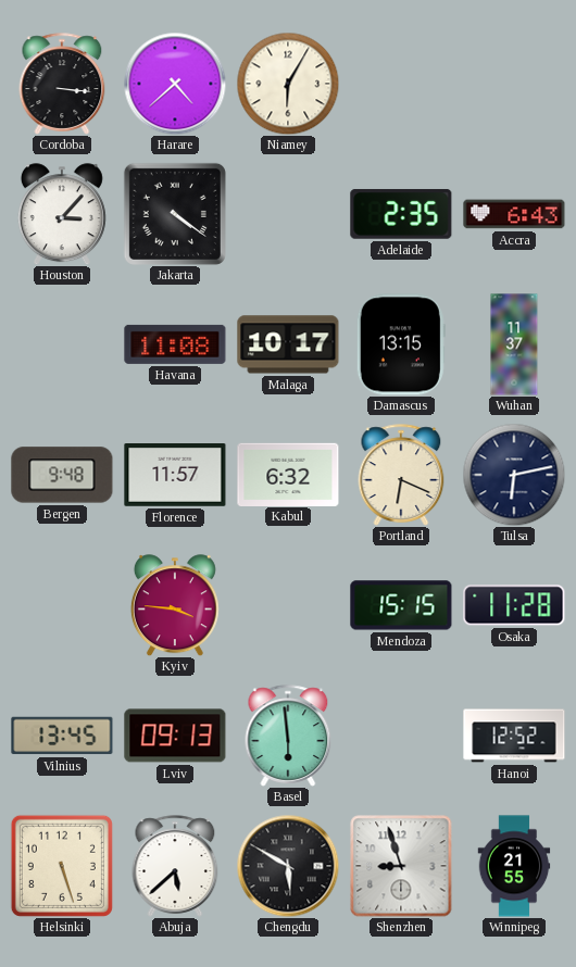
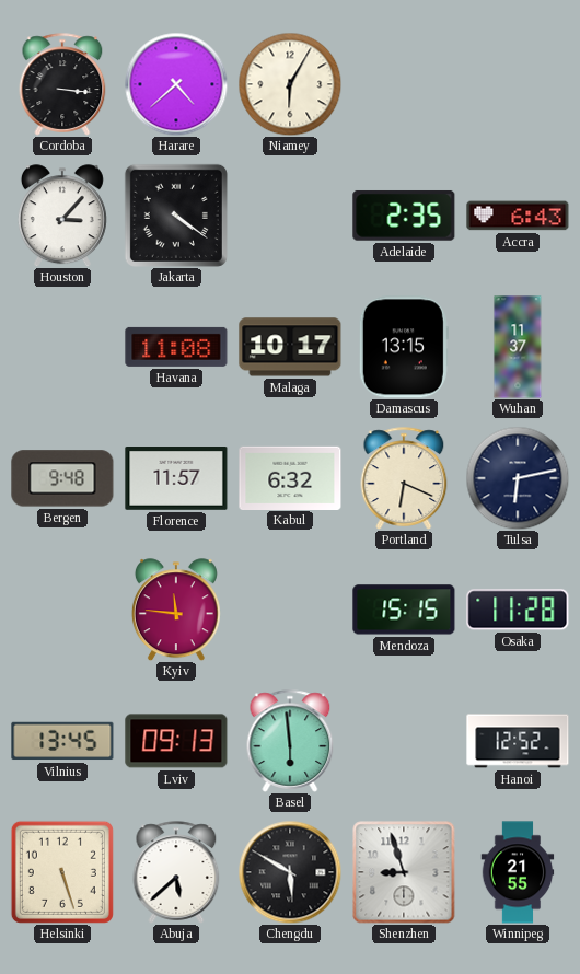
Kyiv: 3:46 -> 11:46
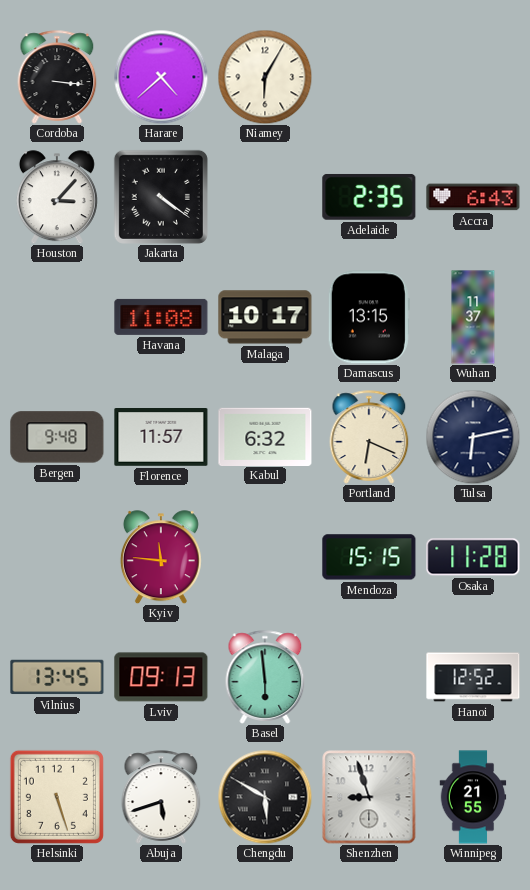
Abuja: 5:38 -> 5:42
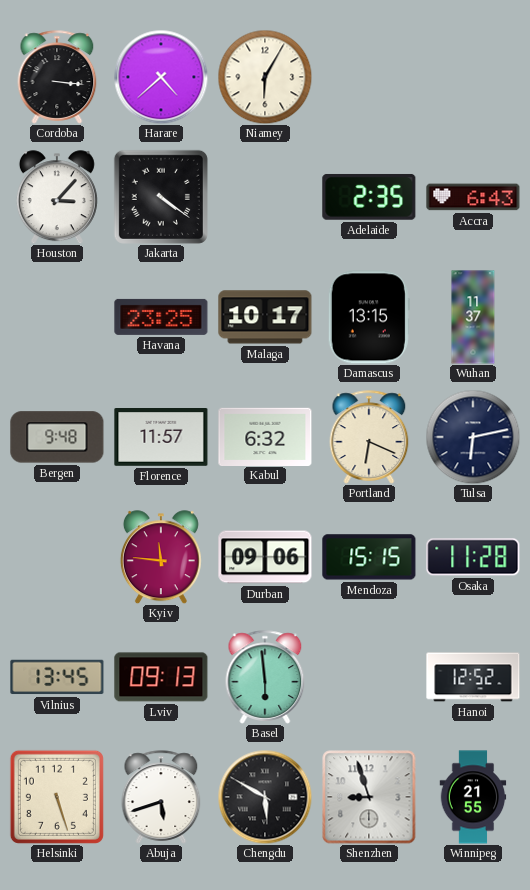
Havana: 11:08 -> 23:25
Durban: none -> 09:06
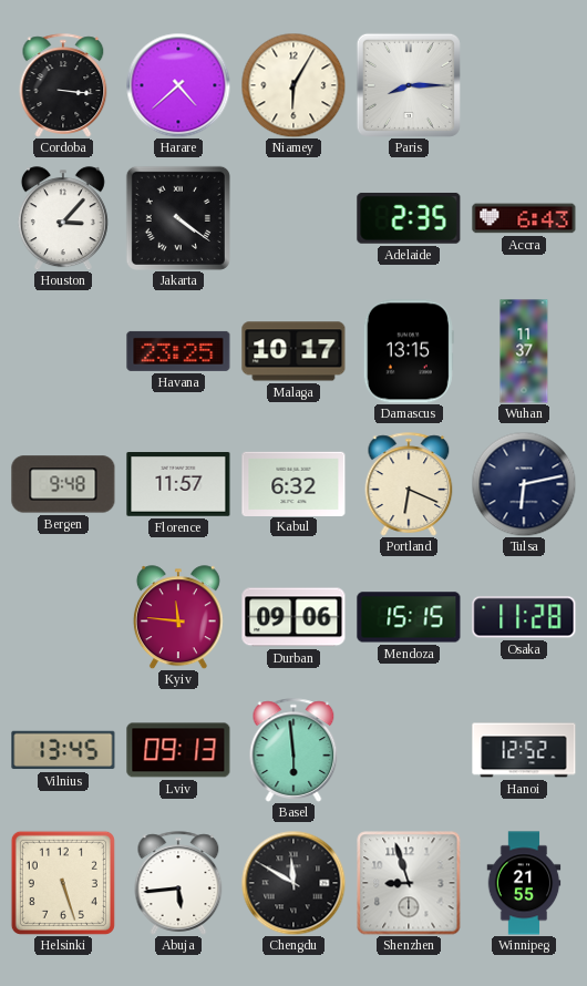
Paris: none -> 8:15
Abuja: 5:42 -> 5:44
Chengdu: 5:50 -> 11:50
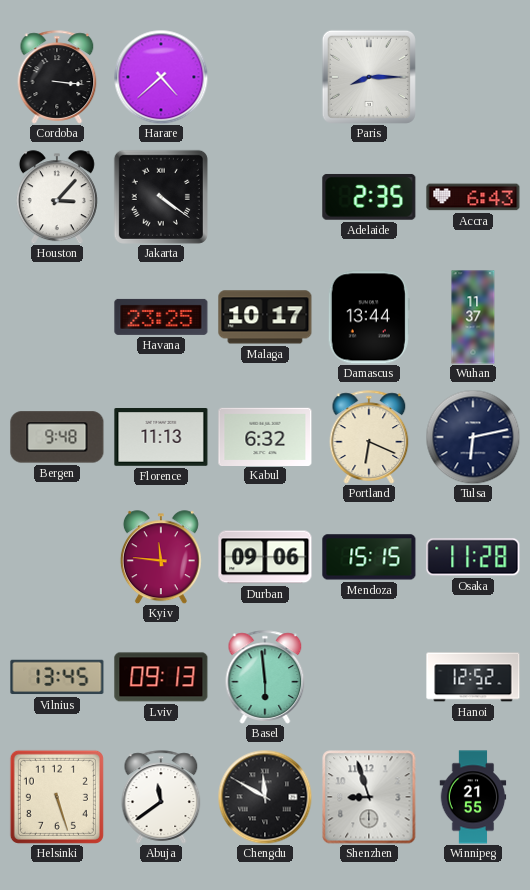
Niamey: 6:05 -> none
Damascus: 13:15 -> 13:44
Florence: 11:57 -> 11:13
Abuja: 5:44 -> 11:39
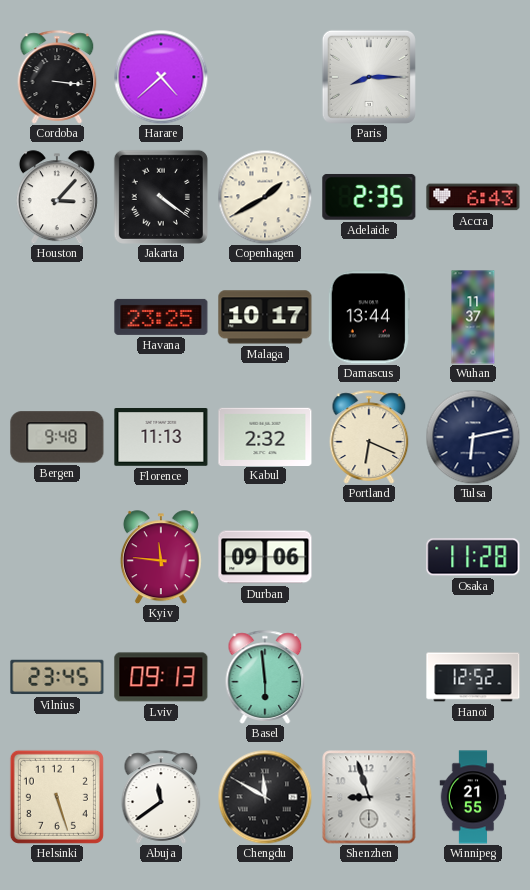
Copenhagen: none -> 1:40
Kabul: 6:32 -> 2:32
Mendoza: 15:15 -> none
Vilnius: 13:45 -> 23:45
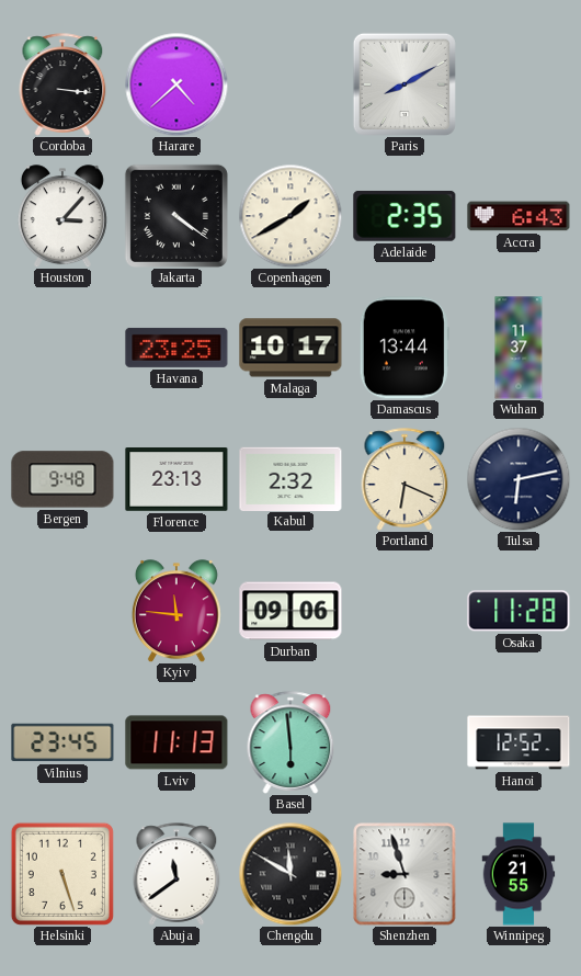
Paris: 8:15 -> 8:10
Florence: 11:13 -> 23:13
Lviv: 09:13 -> 11:13
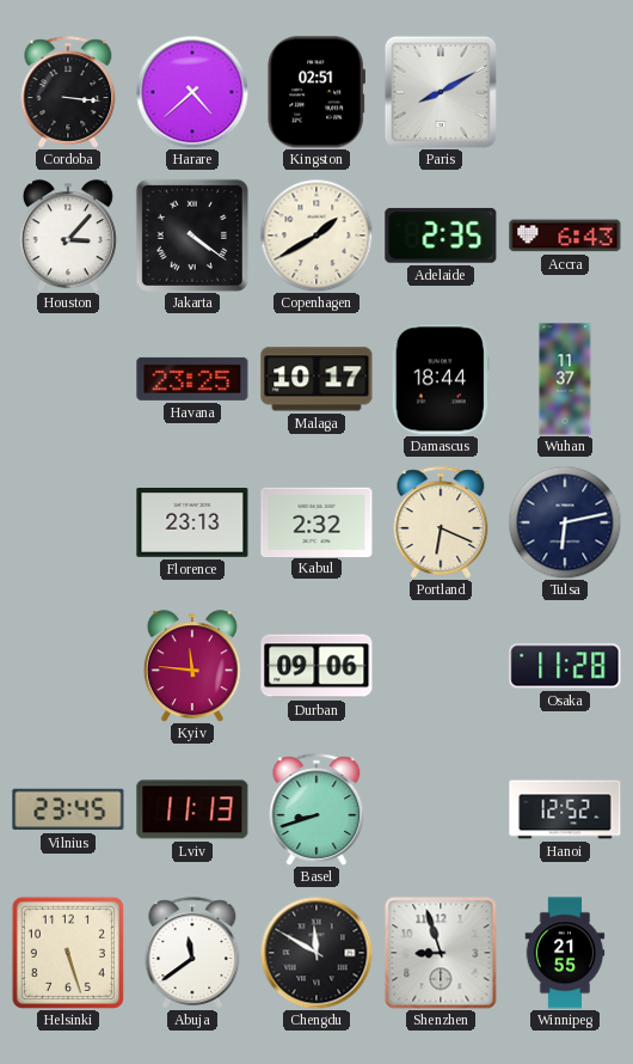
Kingston: none -> 02:51
Damascus: 13:44 -> 18:44
Bergen: 9:48 -> none
Basel: 5:59 -> 8:42
